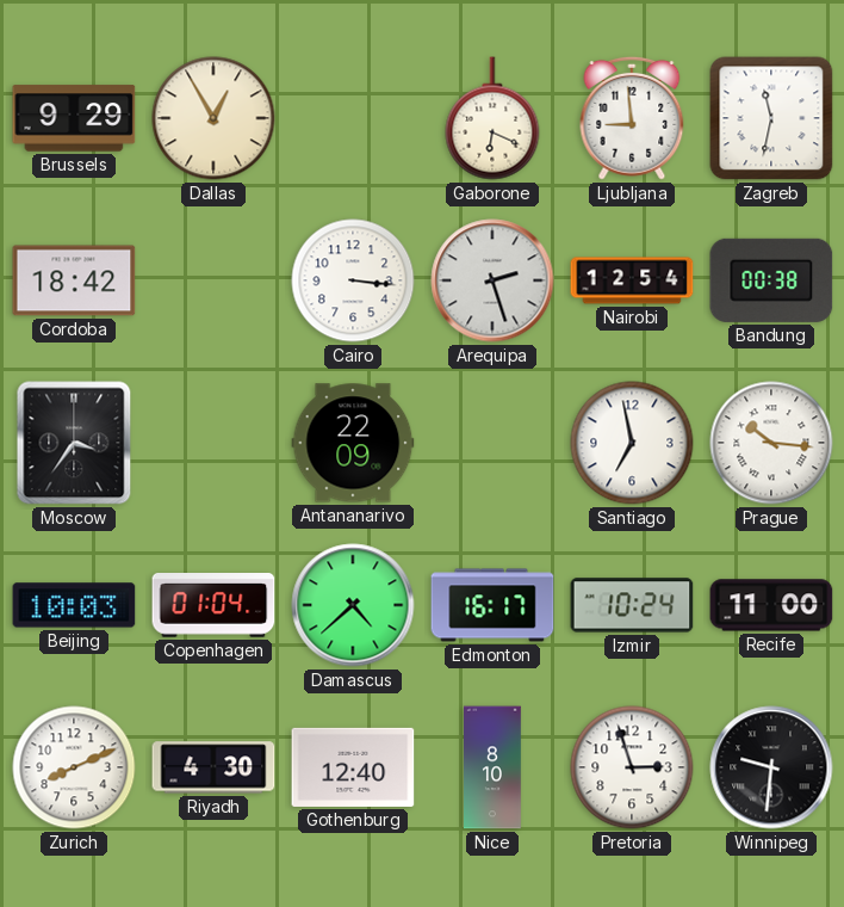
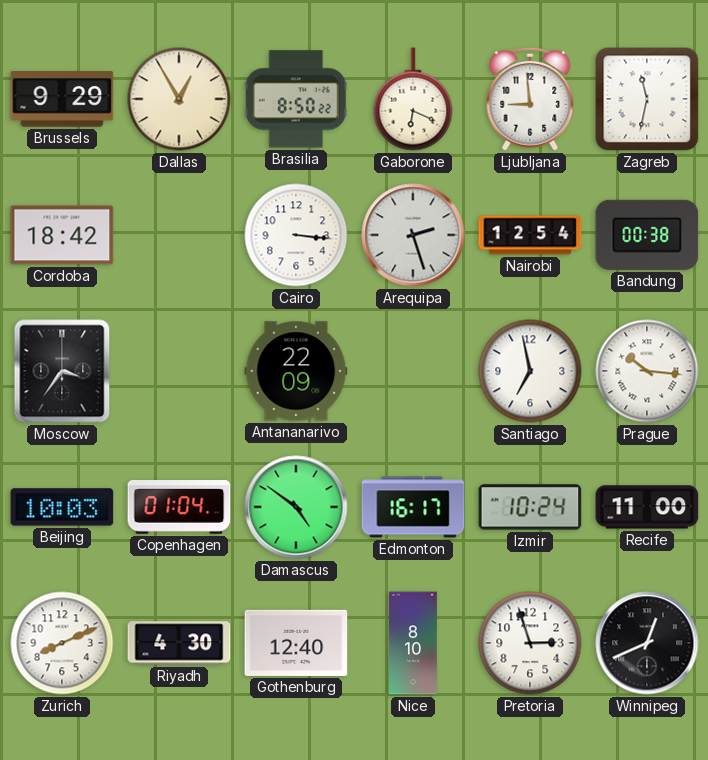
Brasilia: none -> 8:50
Damascus: 4:38 -> 4:51
Winnipeg: 9:31 -> 12:41
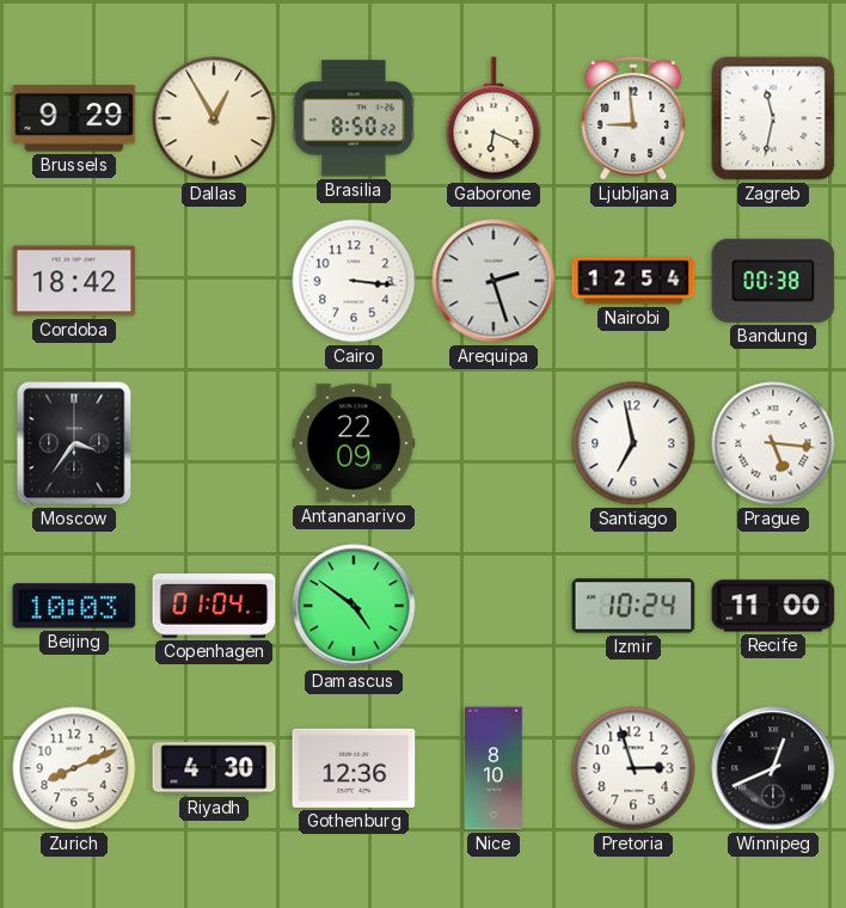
Prague: 10:16 -> 5:16
Edmonton: 16:17 -> none
Gothenburg: 12:40 -> 12:36
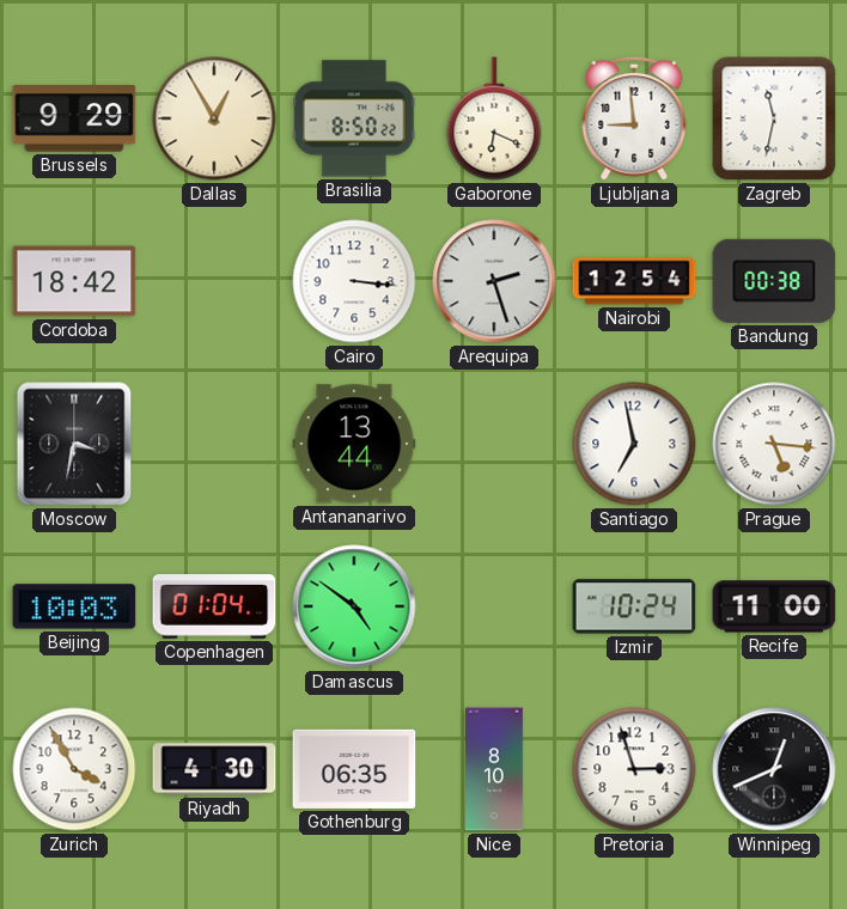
Moscow: 3:36 -> 3:32
Antananarivo: 22:09 -> 13:44
Zurich: 8:11 -> 3:55
Gothenburg: 12:36 -> 06:35
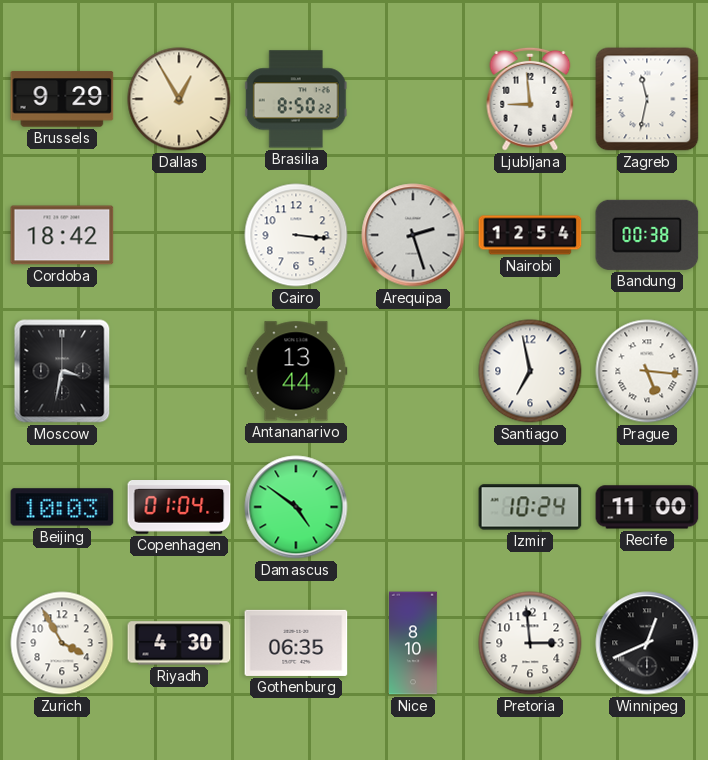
Gaborone: 6:19 -> none
Pretoria: 2:57 -> 2:59
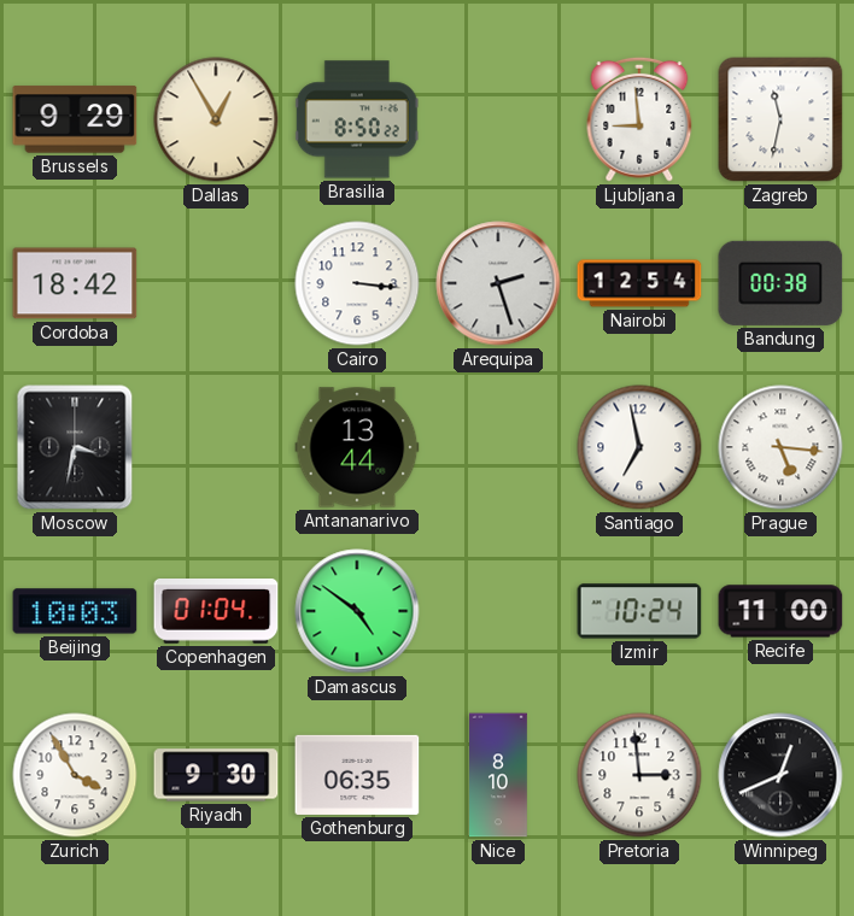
Riyadh: 4:30 -> 9:30
